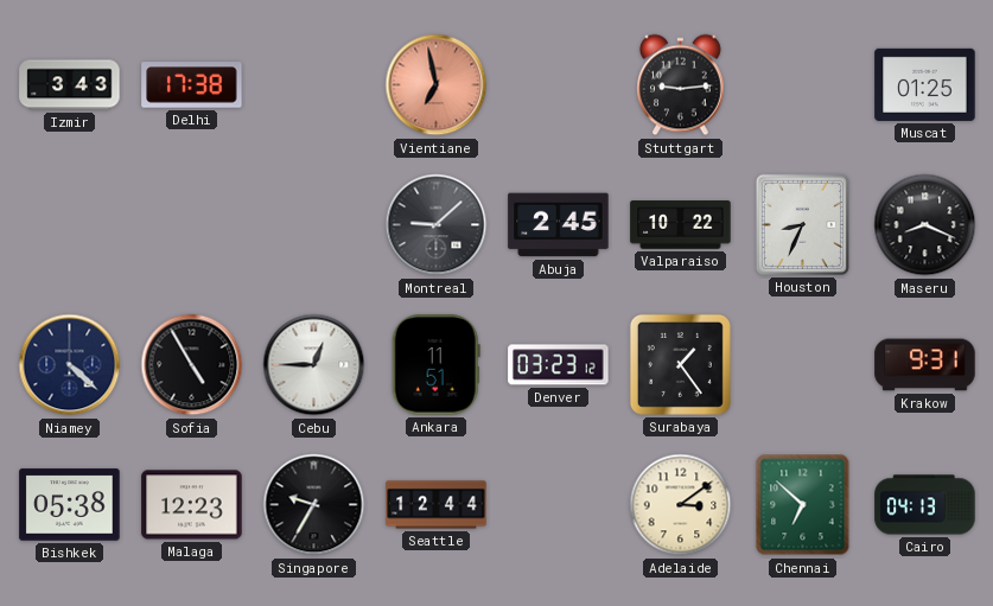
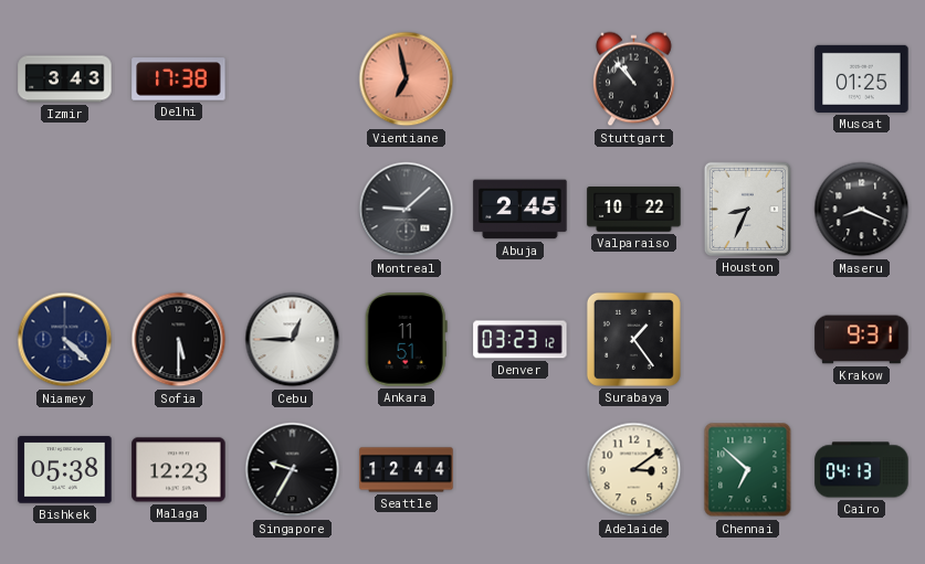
Stuttgart: 9:14 -> 10:53
Sofia: 4:55 -> 5:30
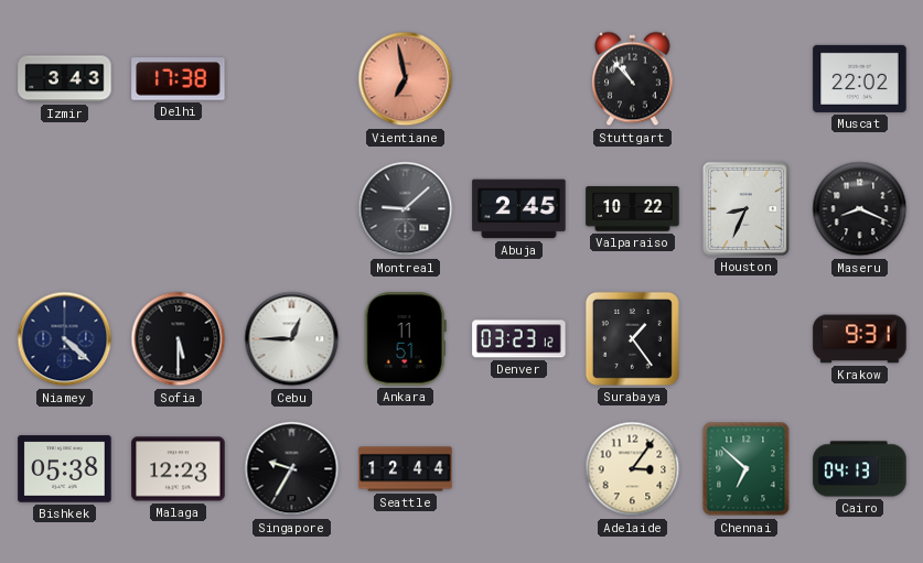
Muscat: 01:25 -> 22:02
Adelaide: 3:09 -> 3:06
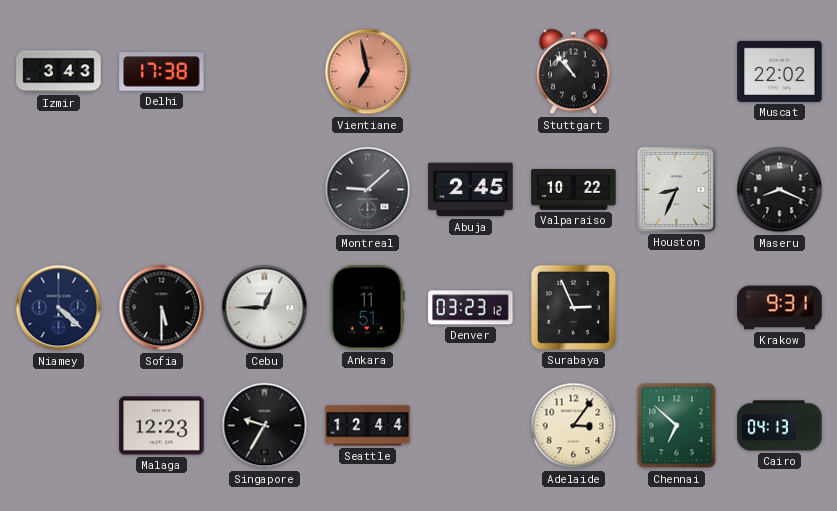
Surabaya: 1:24 -> 2:56
Bishkek: 05:38 -> none
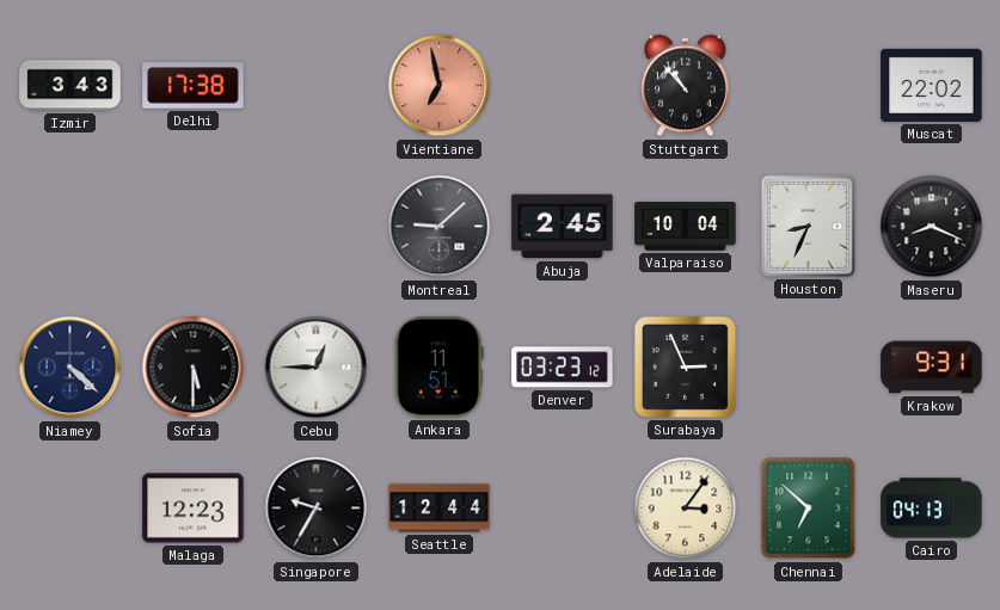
Valparaiso: 10:22 -> 10:04
